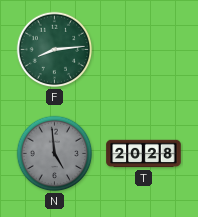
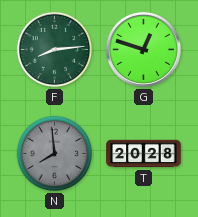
G: none -> 12:48
N: 4:59 -> 7:59
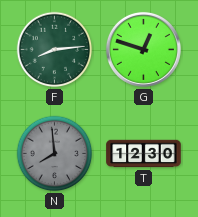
T: 20:28 -> 12:30
